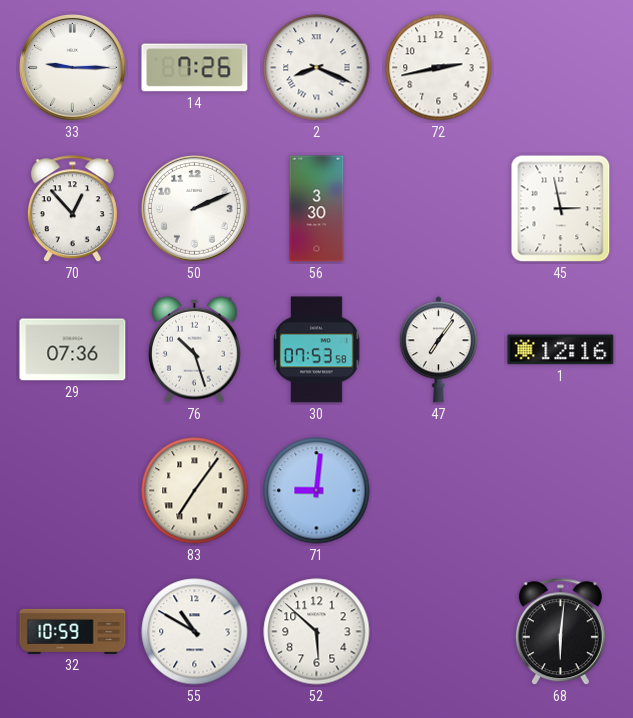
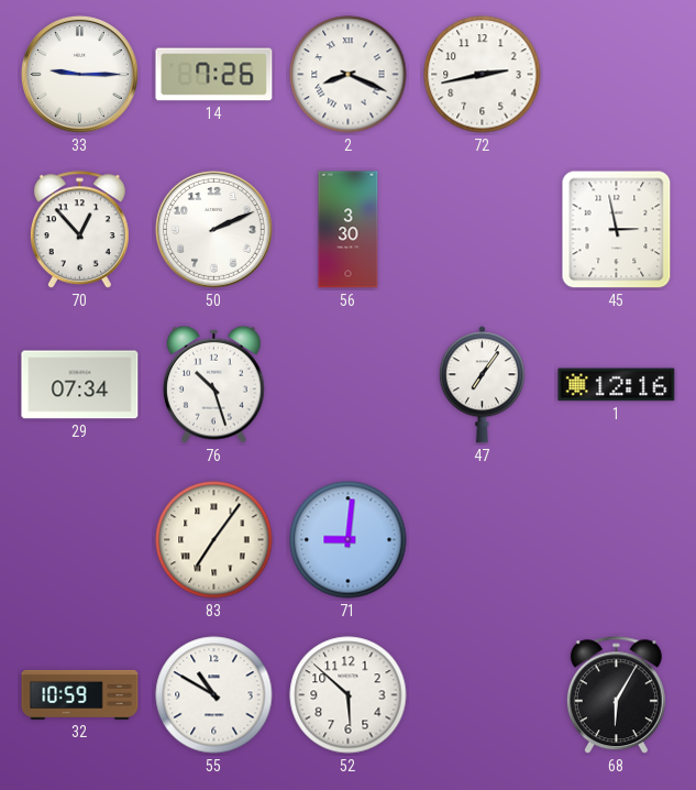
29: 07:36 -> 07:34
30: 07:53 -> none
68: 6:01 -> 6:05
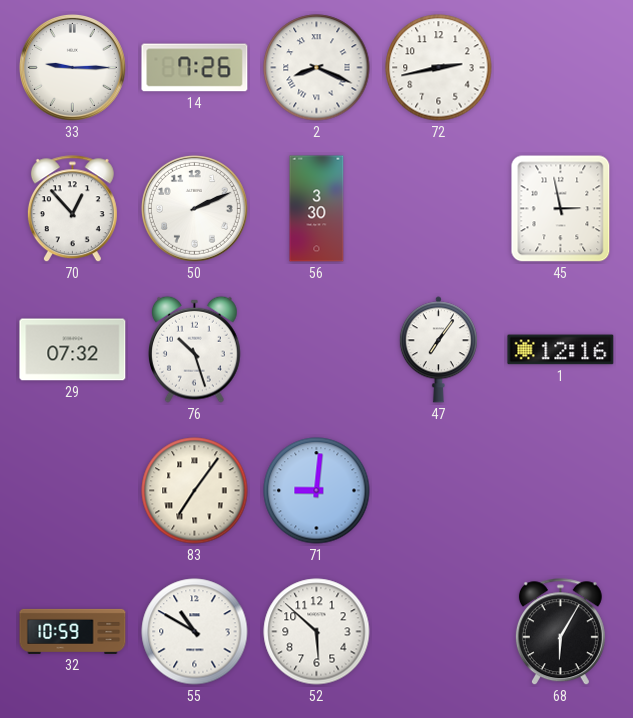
29: 07:34 -> 07:32
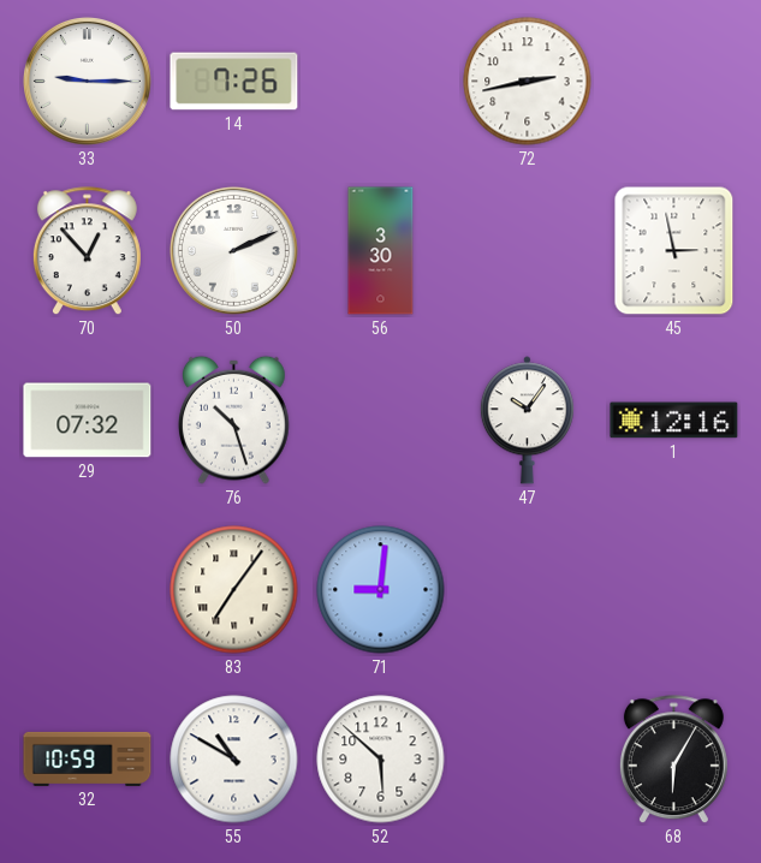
2: 8:19 -> none
47: 7:06 -> 10:06
